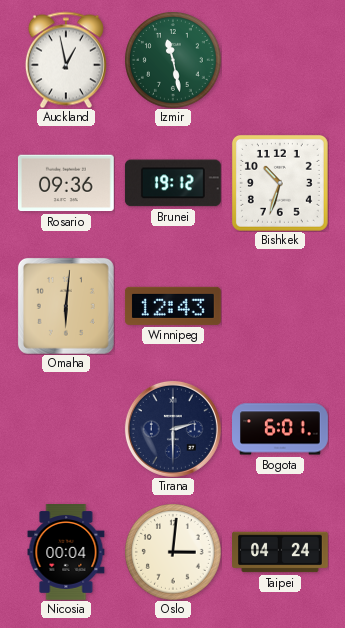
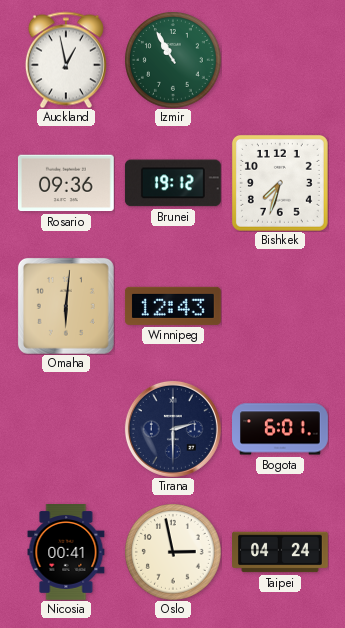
Izmir: 11:28 -> 10:55
Bishkek: 10:33 -> 7:33
Nicosia: 00:04 -> 00:41
Oslo: 3:01 -> 2:58
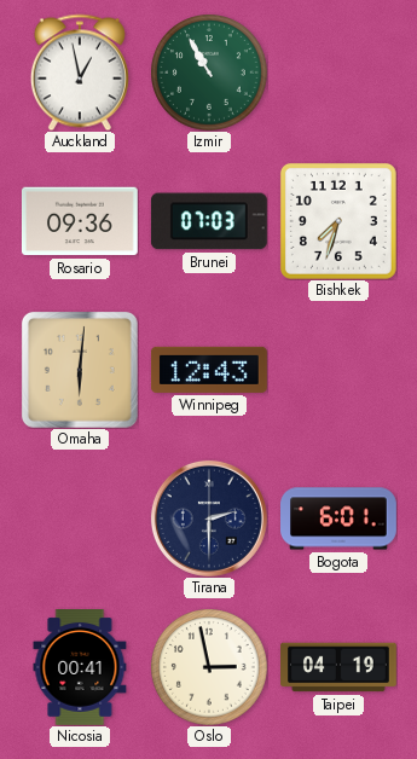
Brunei: 19:12 -> 07:03
Taipei: 04:24 -> 04:19
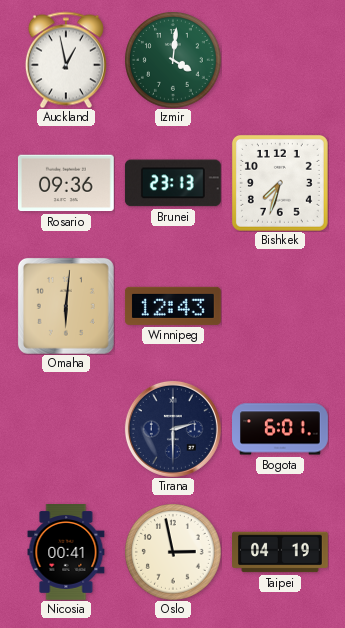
Izmir: 10:55 -> 4:01
Brunei: 07:03 -> 23:13
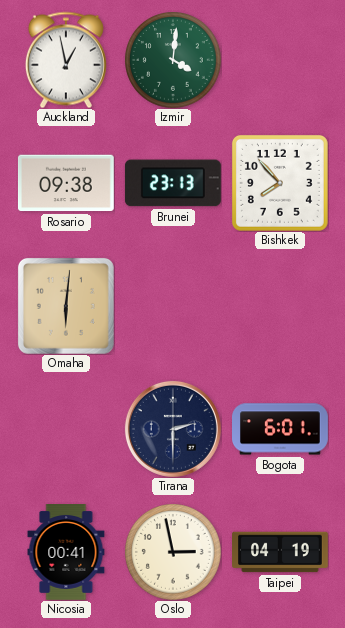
Rosario: 09:36 -> 09:38
Bishkek: 7:33 -> 7:53
Winnipeg: 12:43 -> none
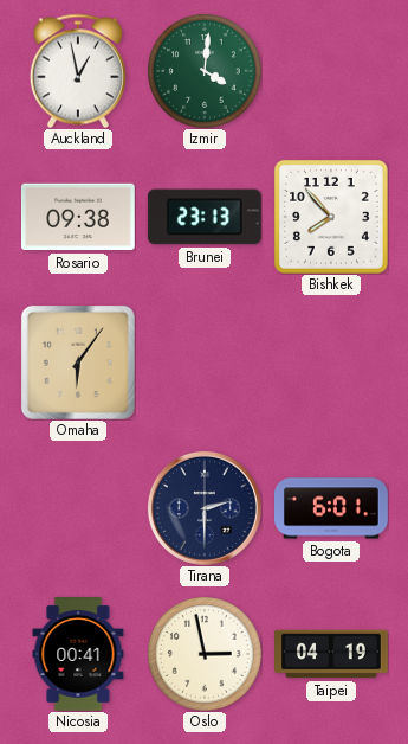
Omaha: 6:01 -> 6:06
